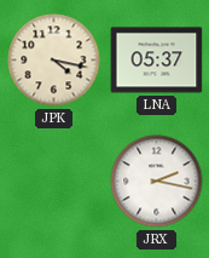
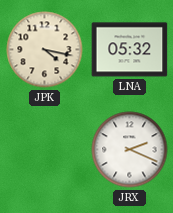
LNA: 05:37 -> 05:32
JRX: 2:17 -> 2:19
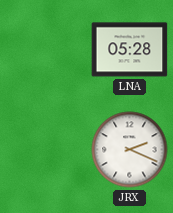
JPK: 4:17 -> none
LNA: 05:32 -> 05:28
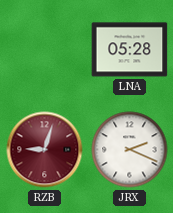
RZB: none -> 9:03
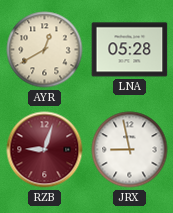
AYR: none -> 12:40
JRX: 2:19 -> 8:58
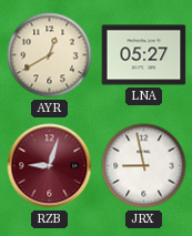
LNA: 05:28 -> 05:27
